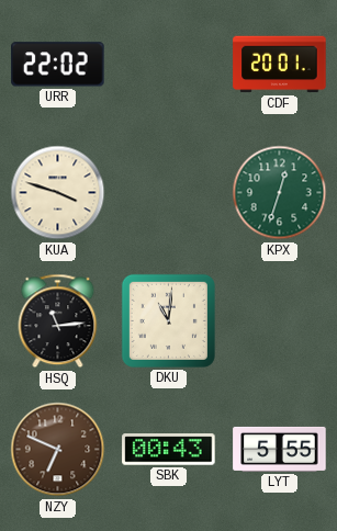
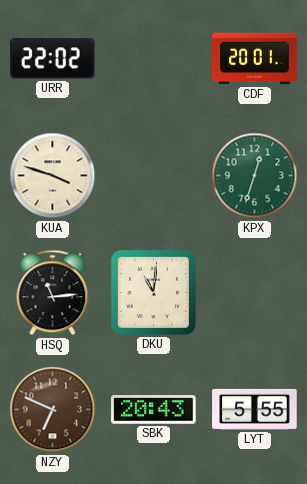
SBK: 00:43 -> 20:43
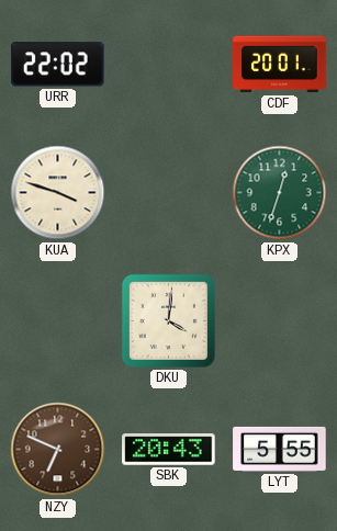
HSQ: 11:14 -> none
DKU: 11:01 -> 4:01
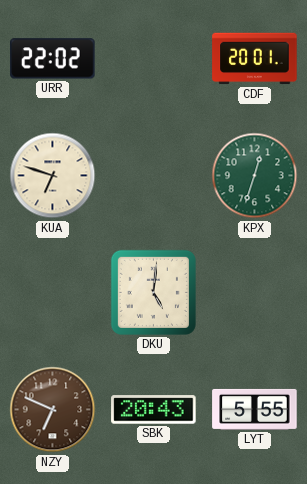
KUA: 3:48 -> 6:48
DKU: 4:01 -> 5:01
